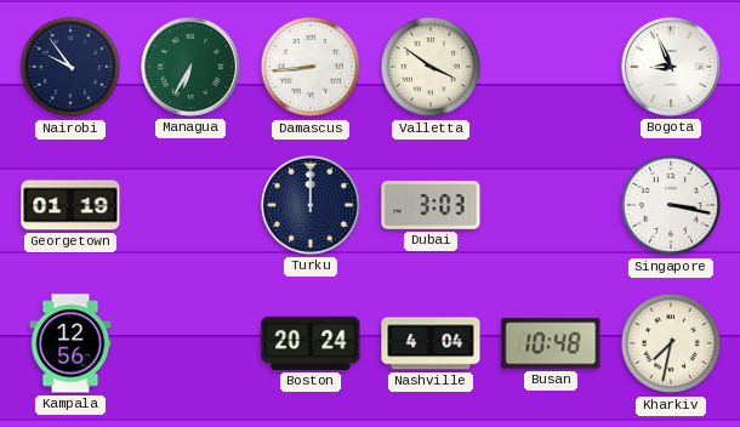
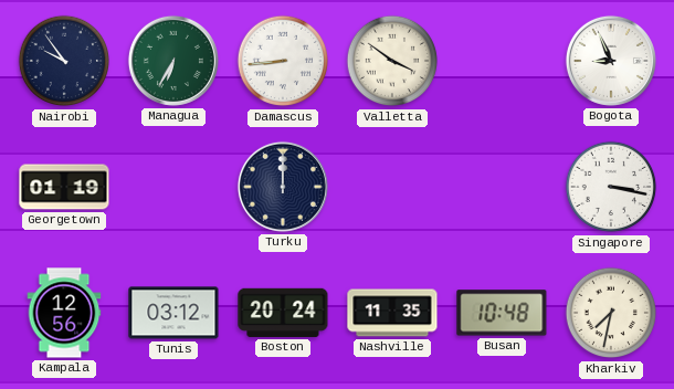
Dubai: 3:03 -> none
Tunis: none -> 03:12
Nashville: 4:04 -> 11:35
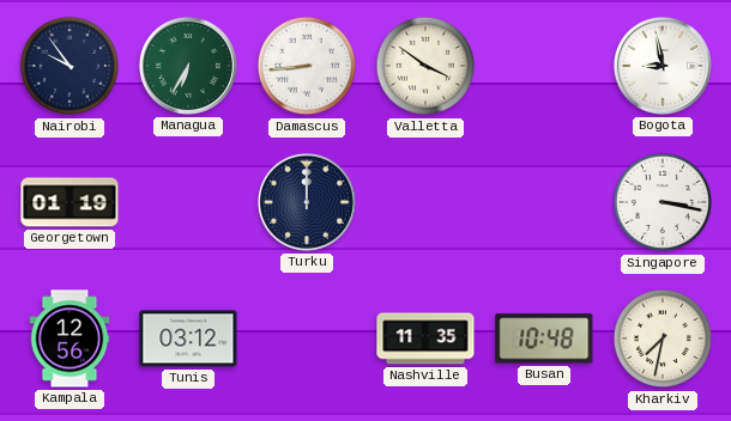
Bogota: 8:56 -> 8:58
Boston: 20:24 -> none
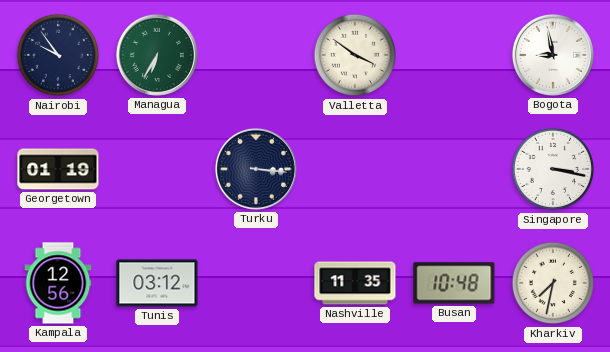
Damascus: 8:44 -> none
Turku: 12:00 -> 3:16
